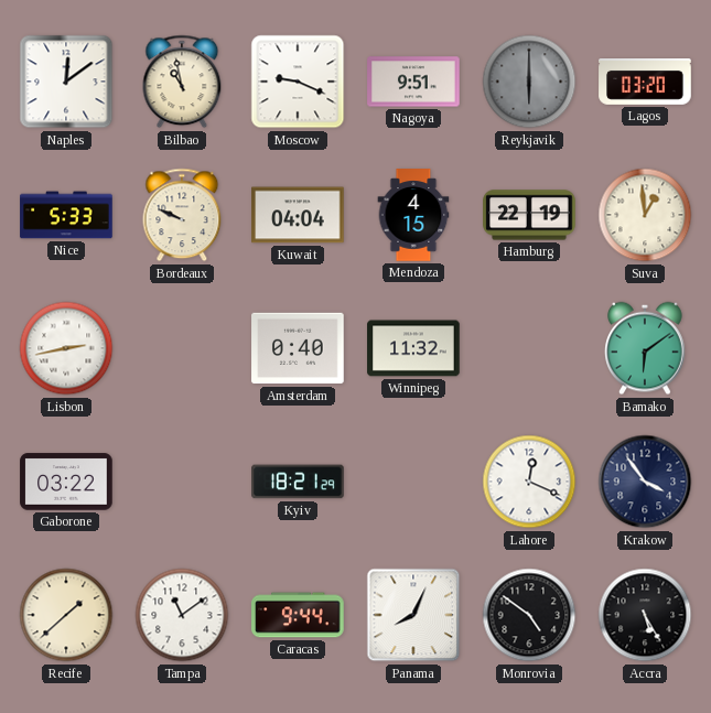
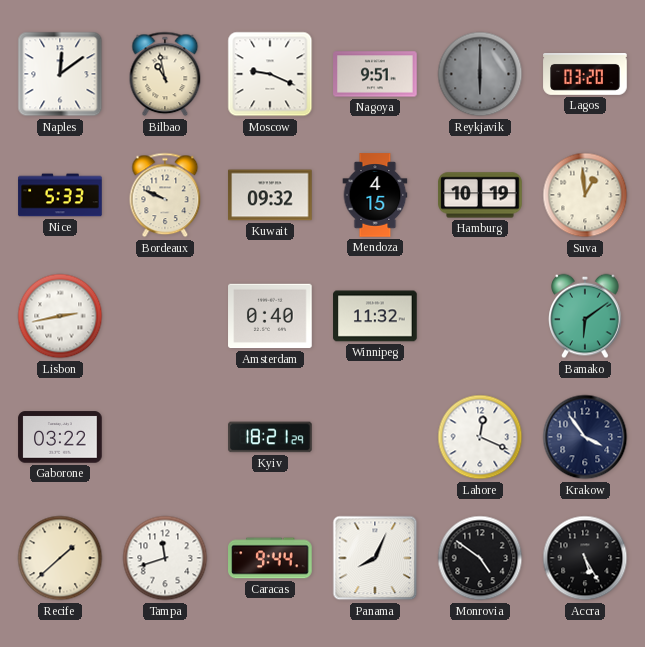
Kuwait: 04:04 -> 09:32
Hamburg: 22:19 -> 10:19
Tampa: 11:09 -> 11:42
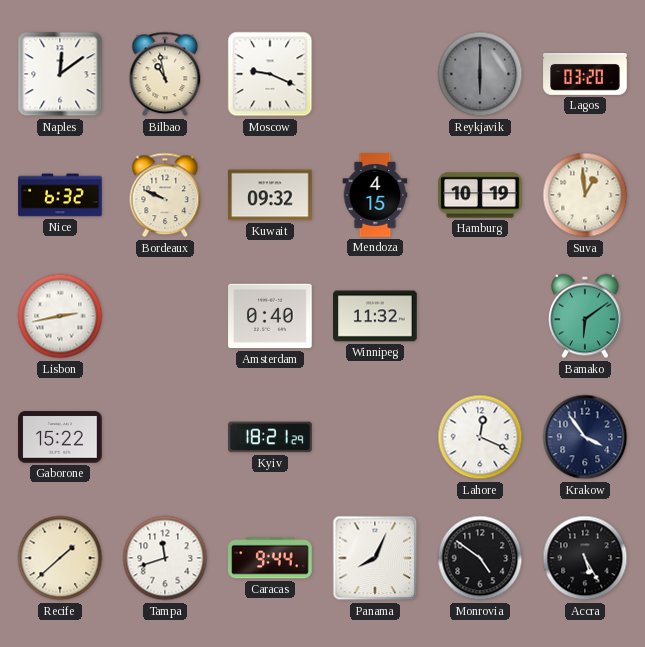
Nagoya: 9:51 -> none
Nice: 5:33 -> 6:32
Gaborone: 03:22 -> 15:22
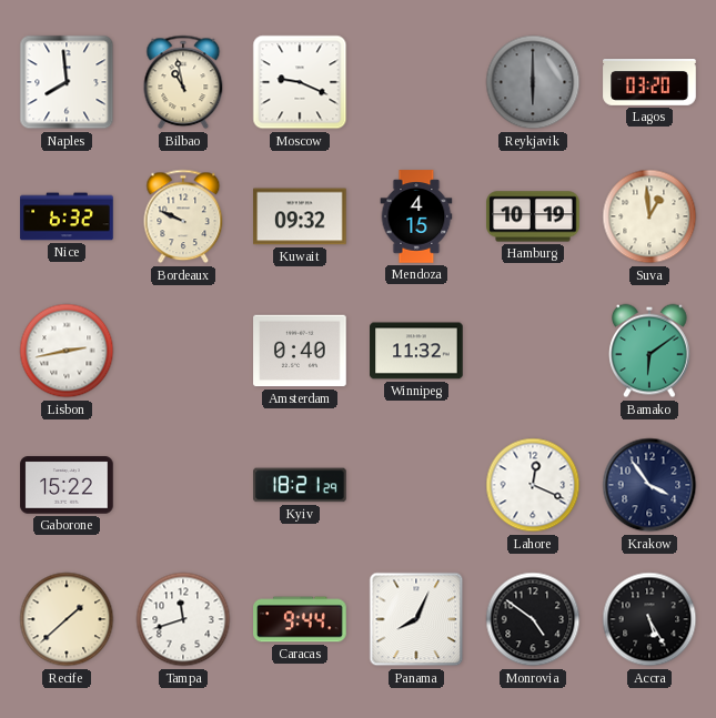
Naples: 12:09 -> 7:59
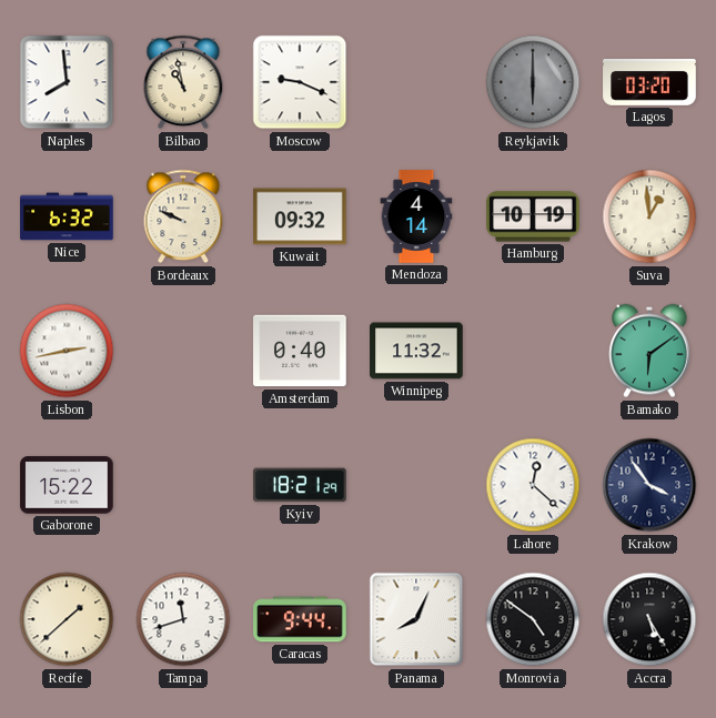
Mendoza: 4:15 -> 4:14
Lahore: 12:19 -> 12:22
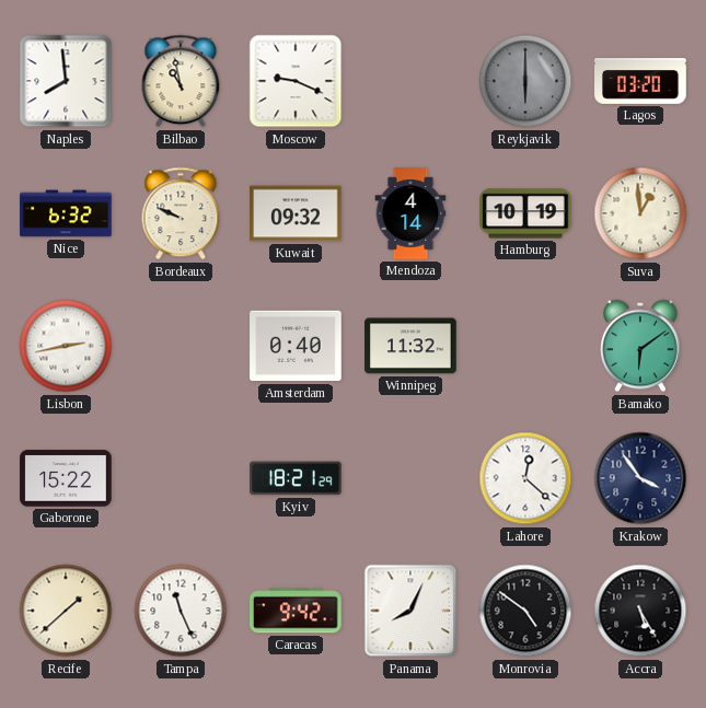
Tampa: 11:42 -> 11:26
Caracas: 9:44 -> 9:42
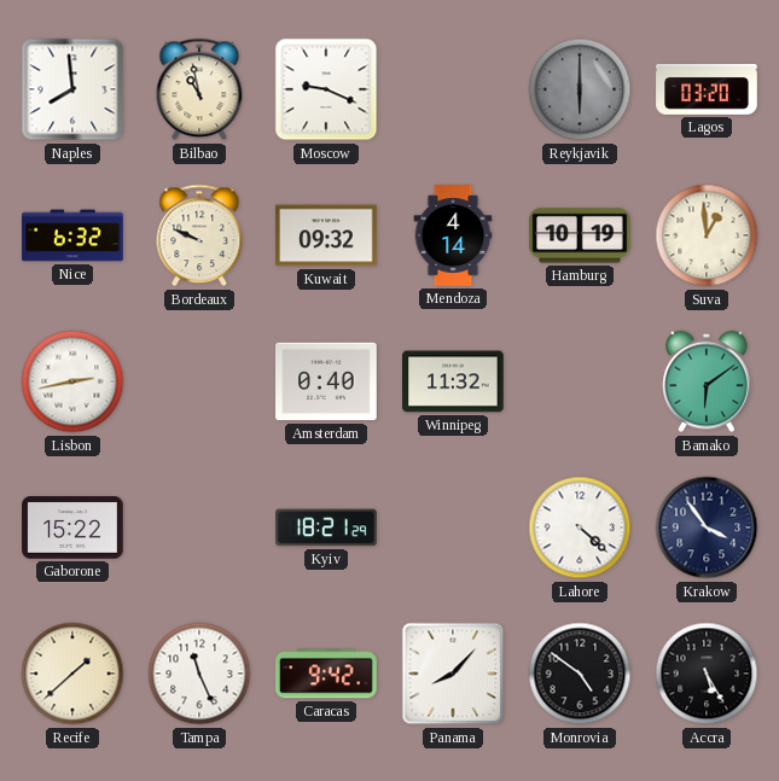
Lahore: 12:22 -> 4:22
Panama: 8:04 -> 8:07
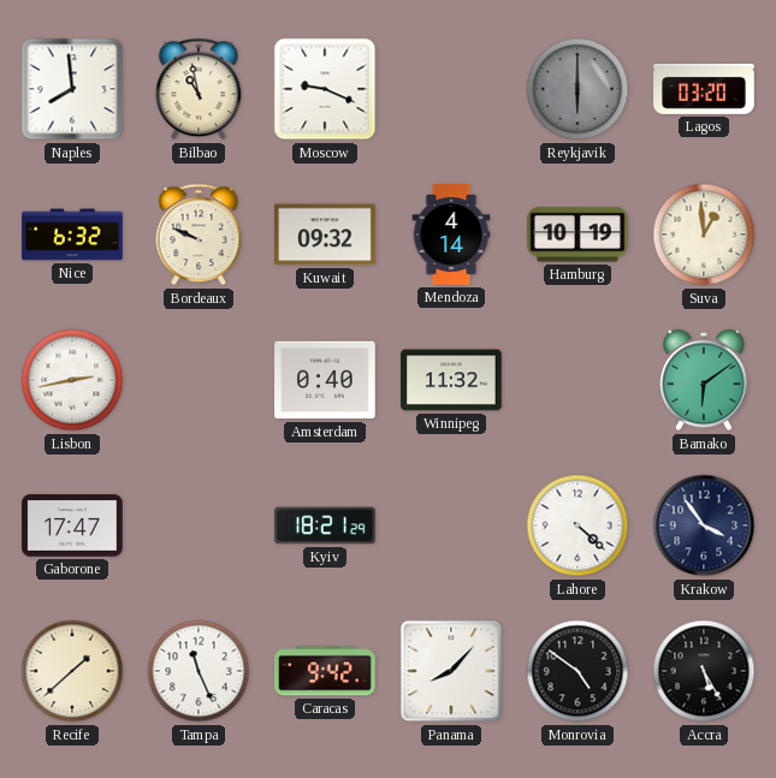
Gaborone: 15:22 -> 17:47
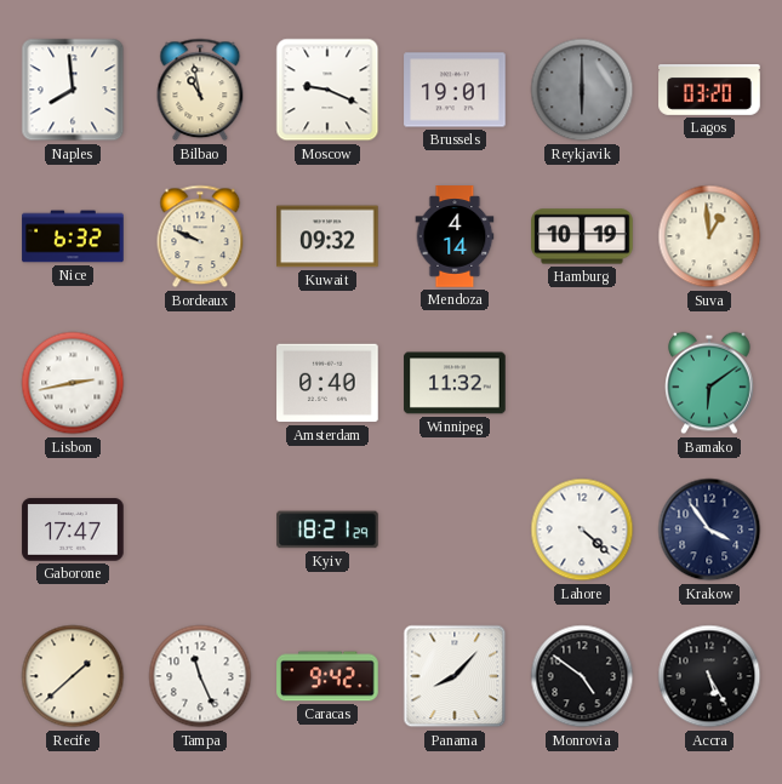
Brussels: none -> 19:01
